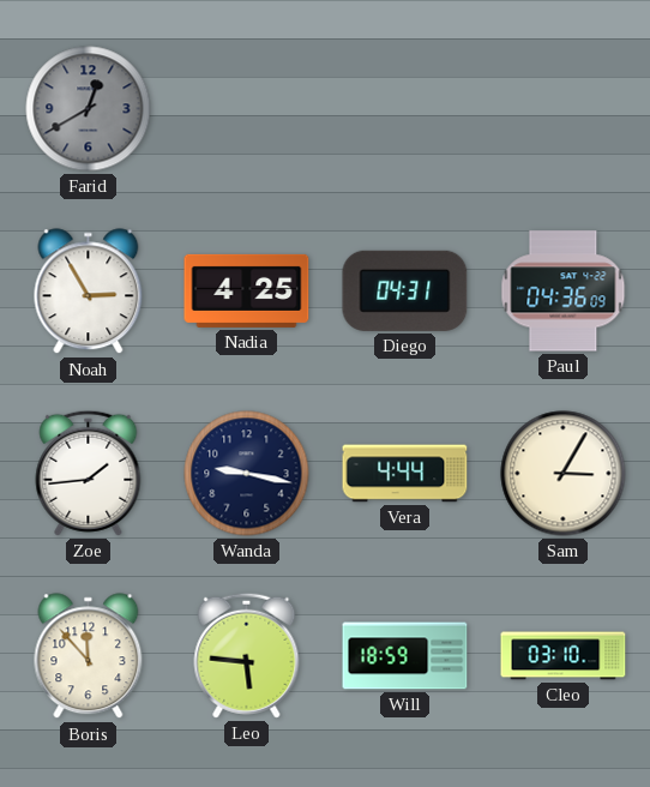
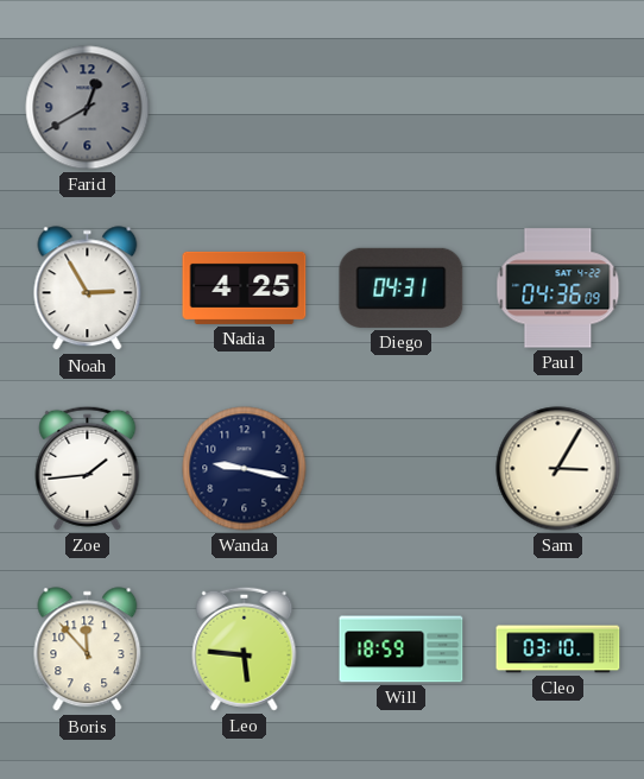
Vera: 4:44 -> none
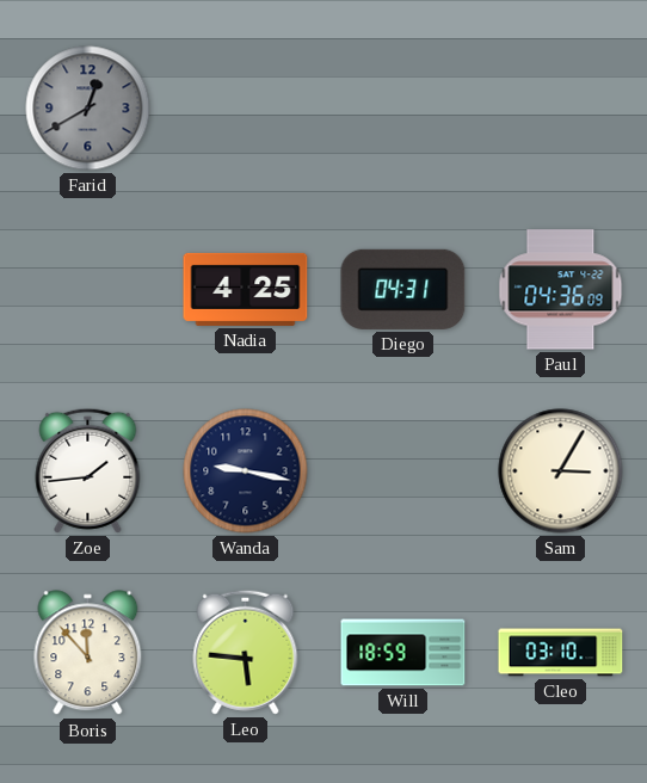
Noah: 2:55 -> none
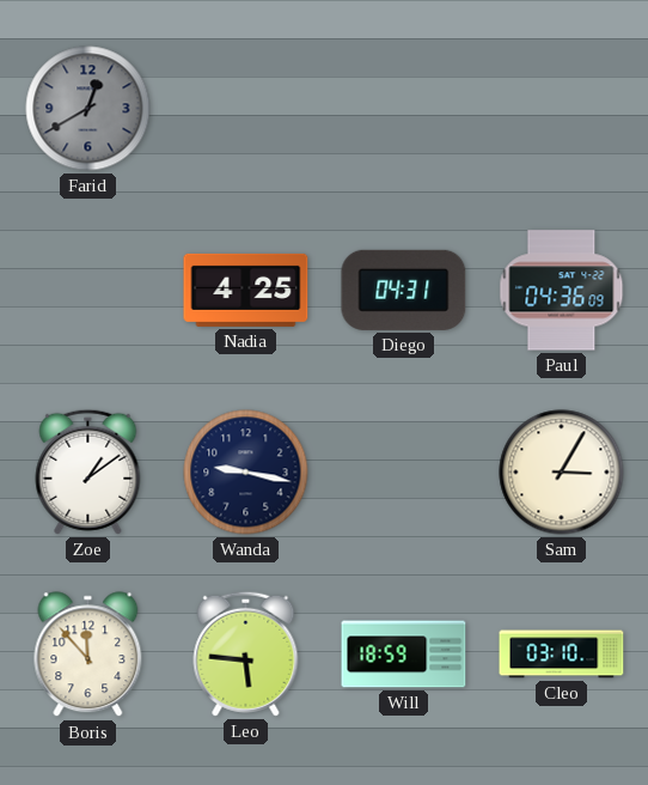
Zoe: 1:44 -> 1:09
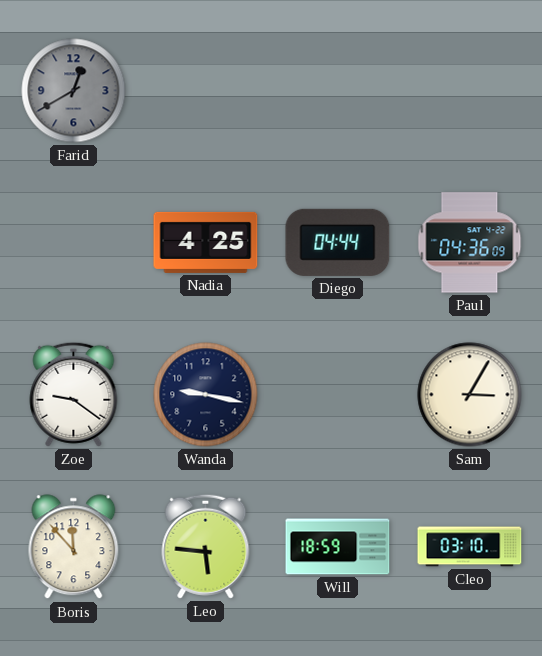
Diego: 04:31 -> 04:44
Zoe: 1:09 -> 9:21
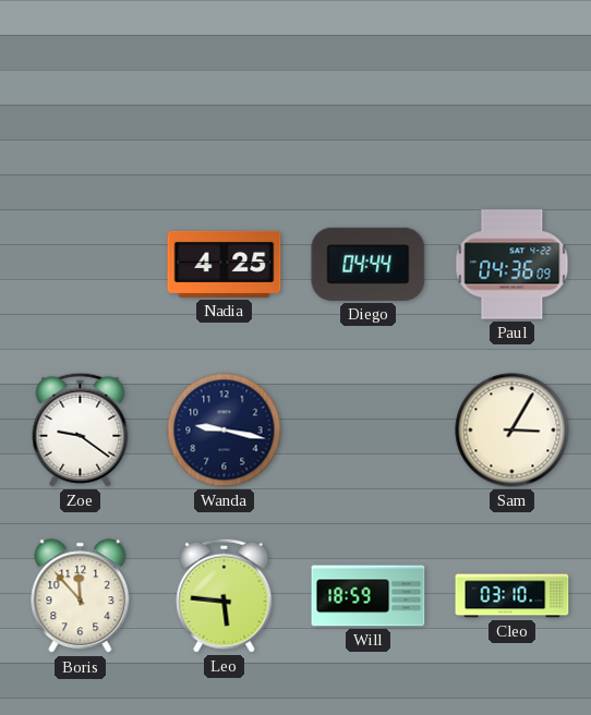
Farid: 12:40 -> none
